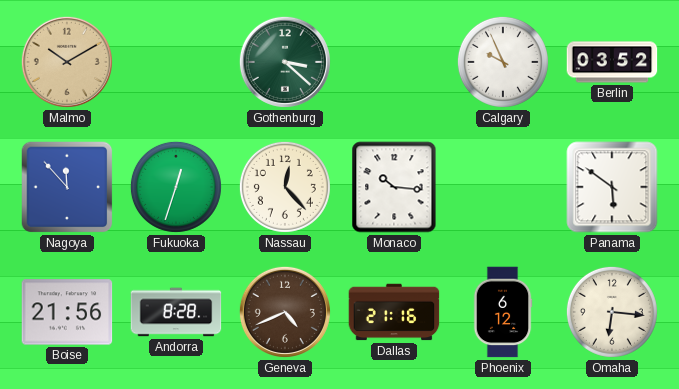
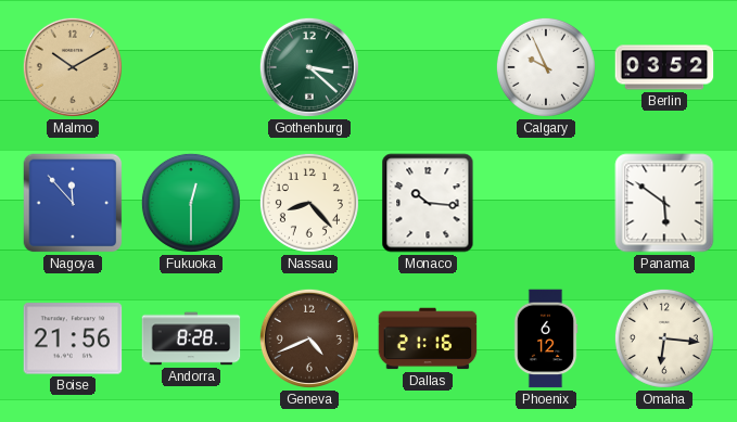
Fukuoka: 12:33 -> 12:30
Nassau: 12:23 -> 8:23
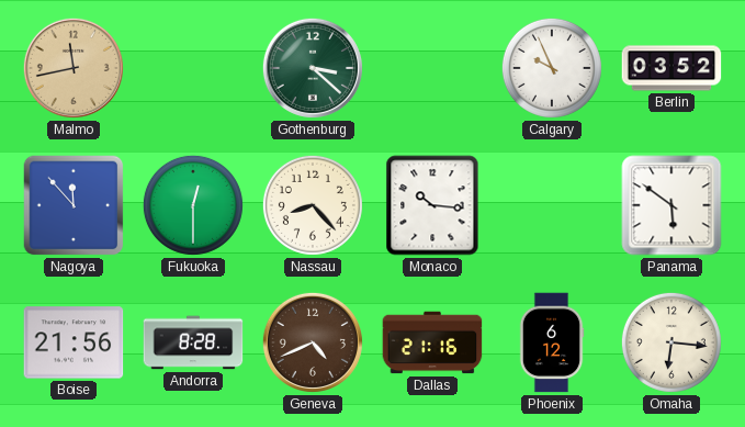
Malmo: 10:10 -> 11:43
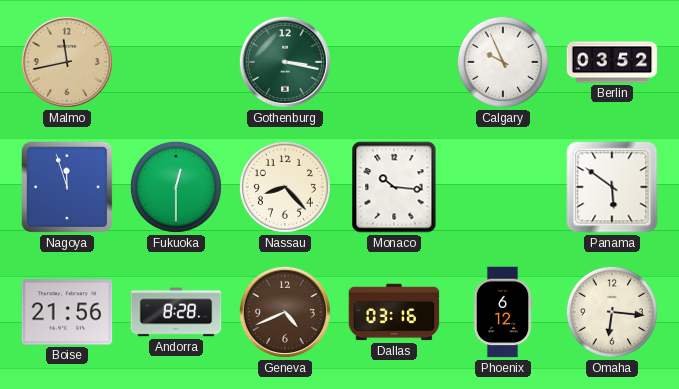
Gothenburg: 3:22 -> 3:17
Nagoya: 11:53 -> 11:57
Dallas: 21:16 -> 03:16
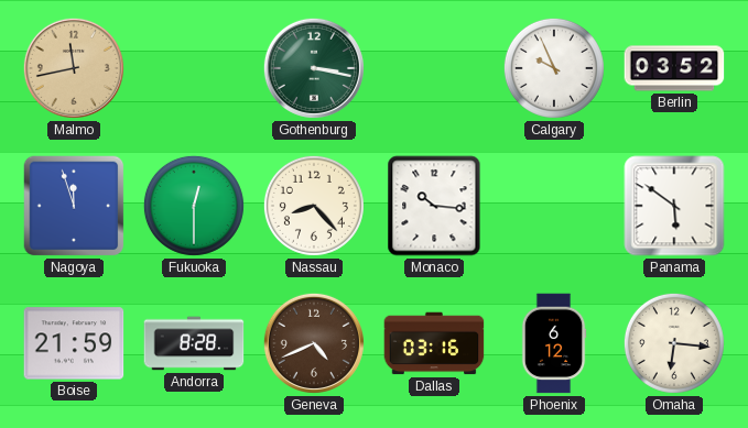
Boise: 21:56 -> 21:59
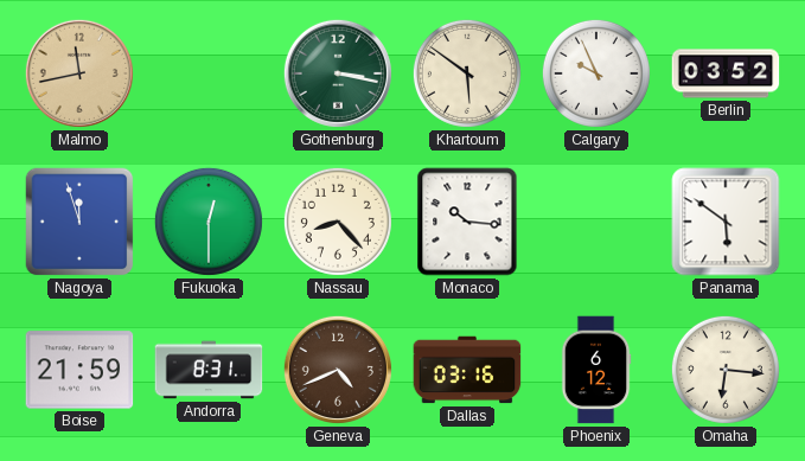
Khartoum: none -> 5:51
Andorra: 8:28 -> 8:31
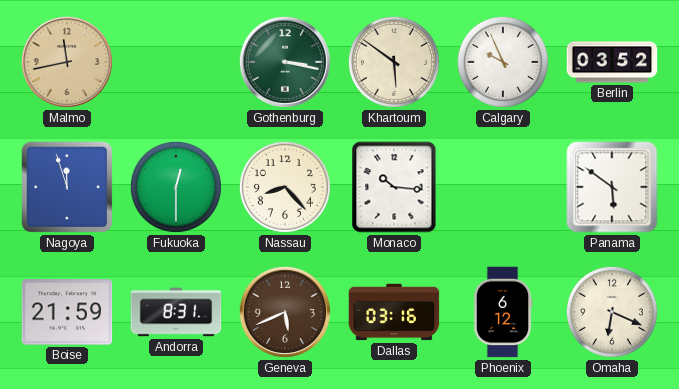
Geneva: 4:41 -> 5:41
Omaha: 6:16 -> 6:19
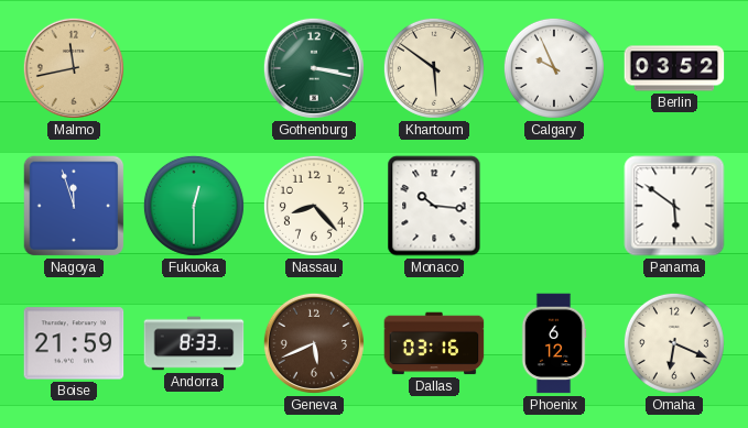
Andorra: 8:31 -> 8:33
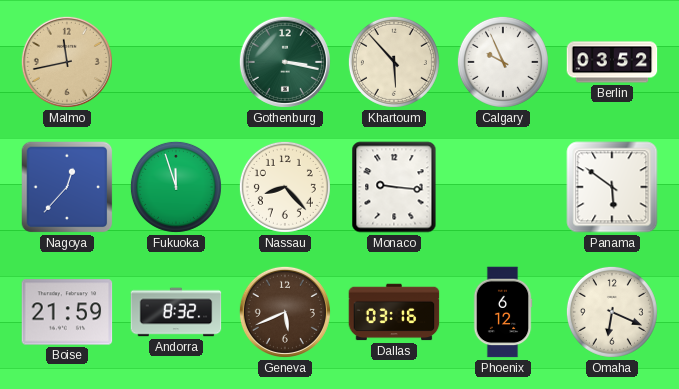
Khartoum: 5:51 -> 5:53
Nagoya: 11:57 -> 12:37
Fukuoka: 12:30 -> 11:57
Monaco: 10:16 -> 9:16
Andorra: 8:33 -> 8:32
